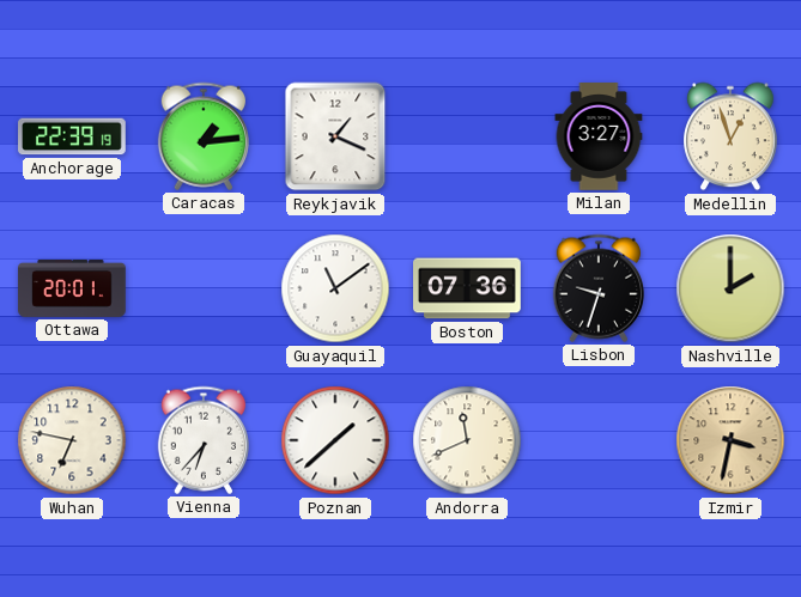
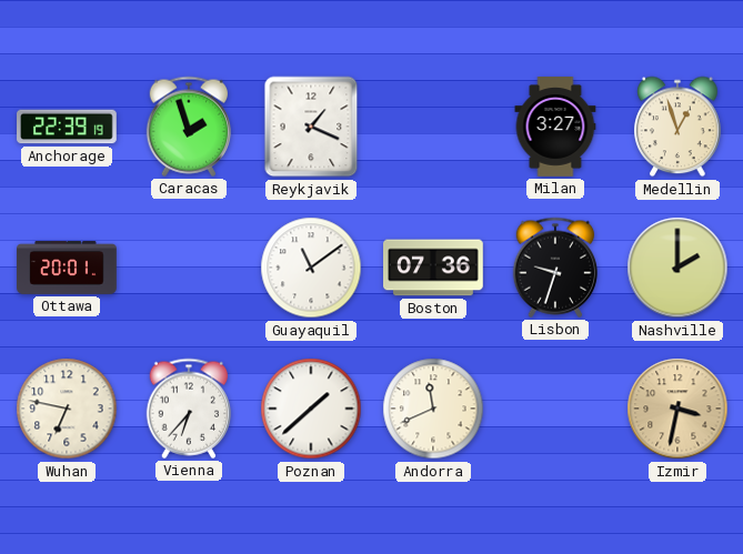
Caracas: 1:14 -> 1:57
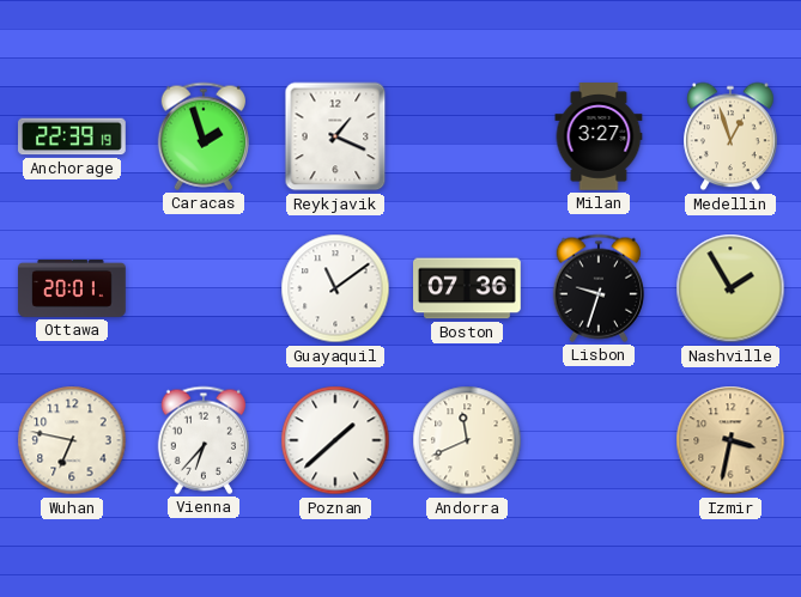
Nashville: 2:00 -> 1:55
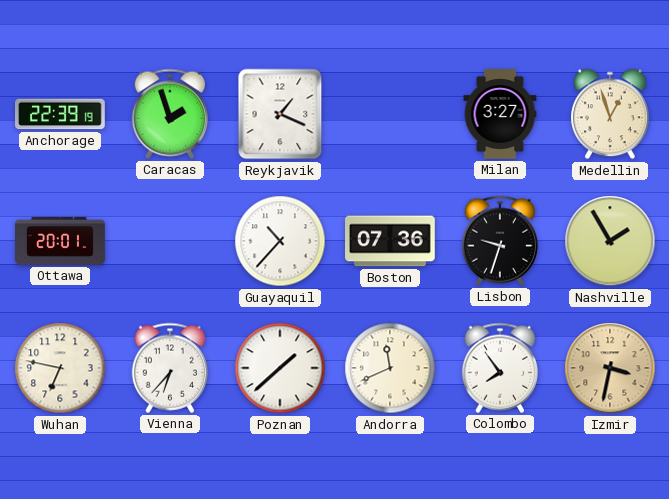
Guayaquil: 11:09 -> 10:37
Colombo: none -> 7:54
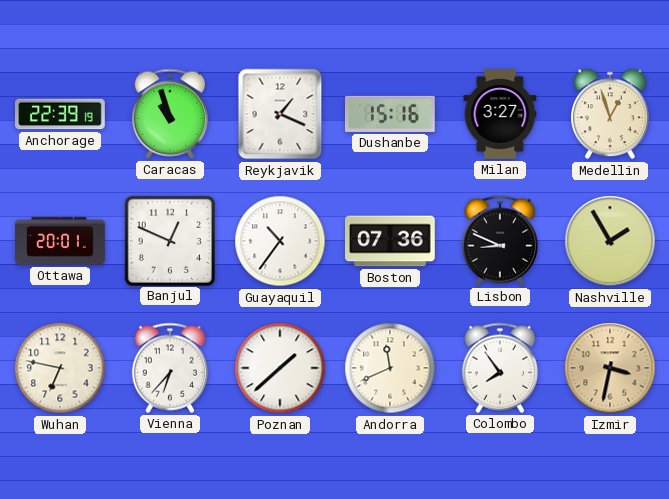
Caracas: 1:57 -> 10:57
Dushanbe: none -> 15:16
Banjul: none -> 12:49
Guayaquil: 10:37 -> 10:36
Lisbon: 9:33 -> 8:49
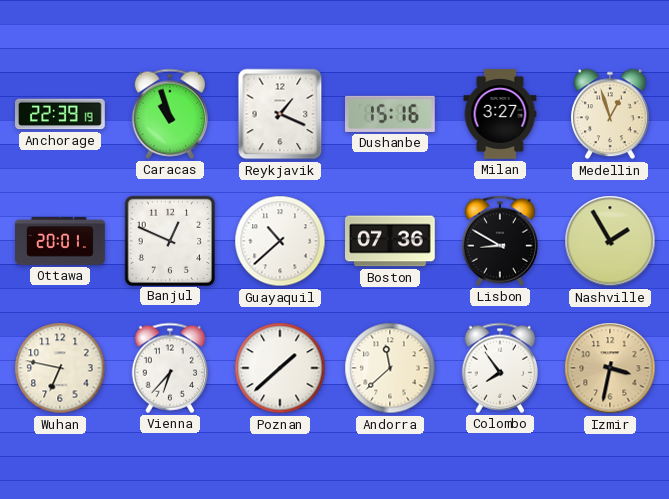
Guayaquil: 10:36 -> 10:38
Lisbon: 8:49 -> 8:50
Andorra: 11:41 -> 11:38
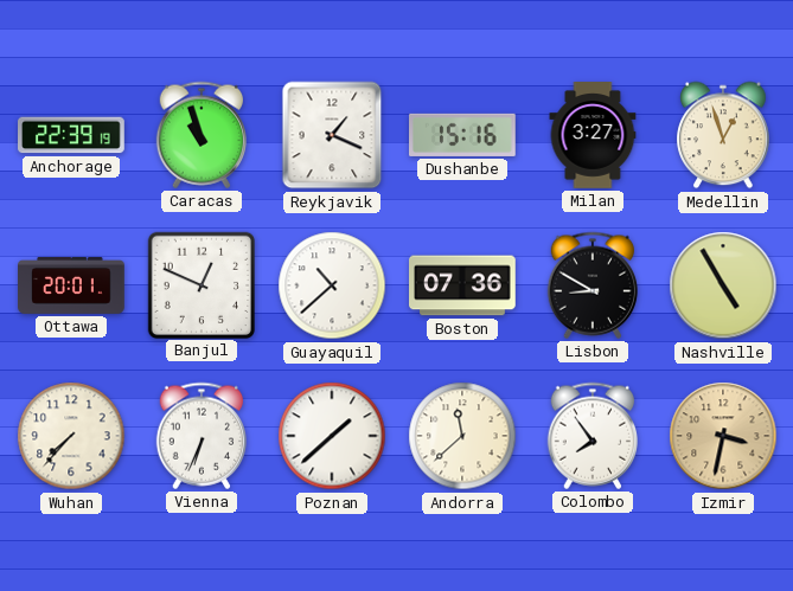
Nashville: 1:55 -> 4:55
Wuhan: 6:47 -> 7:37
Vienna: 6:37 -> 6:34
